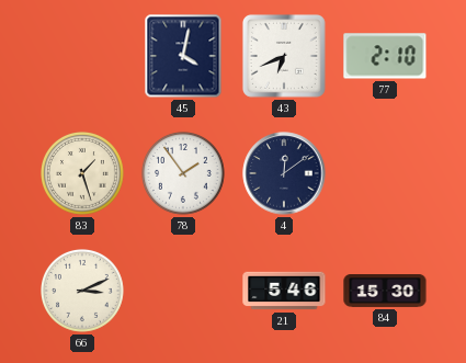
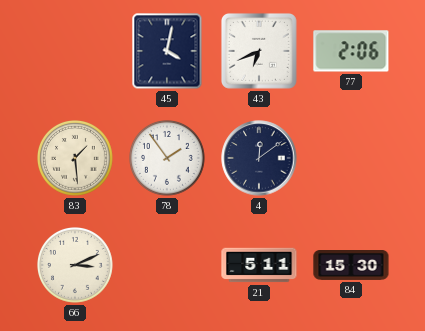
77: 2:10 -> 2:06
83: 1:27 -> 1:29
21: 5:46 -> 5:11
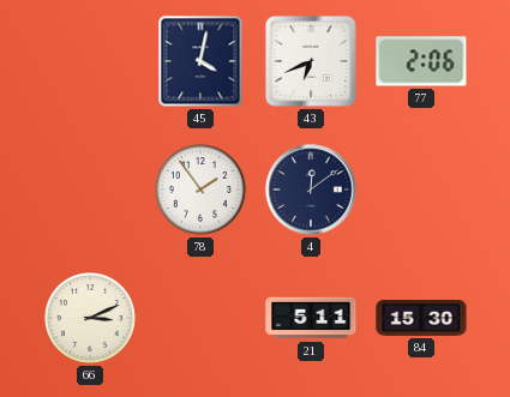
83: 1:29 -> none
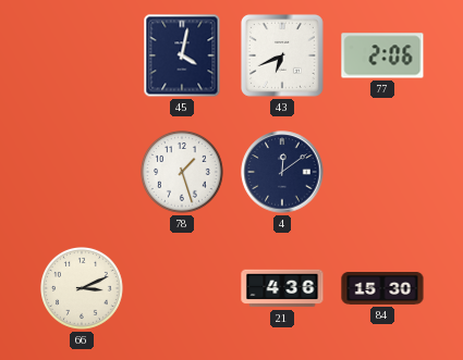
78: 1:54 -> 1:27
21: 5:11 -> 4:36
